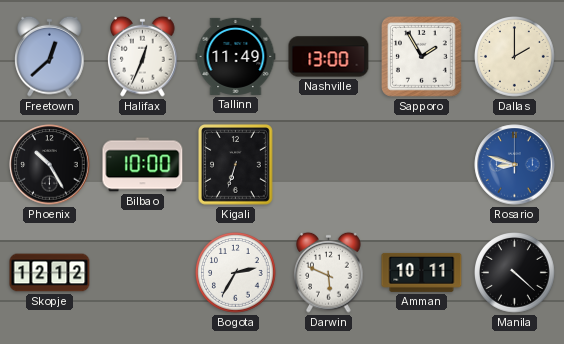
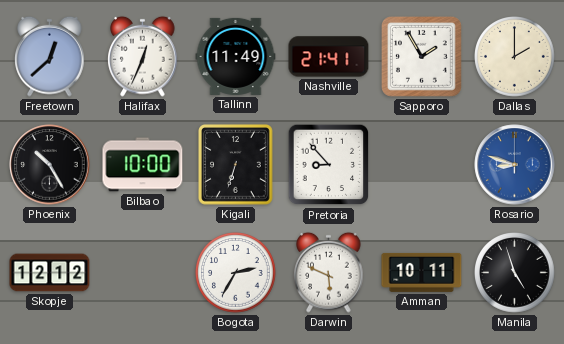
Nashville: 13:00 -> 21:41
Pretoria: none -> 8:53
Manila: 4:22 -> 4:57
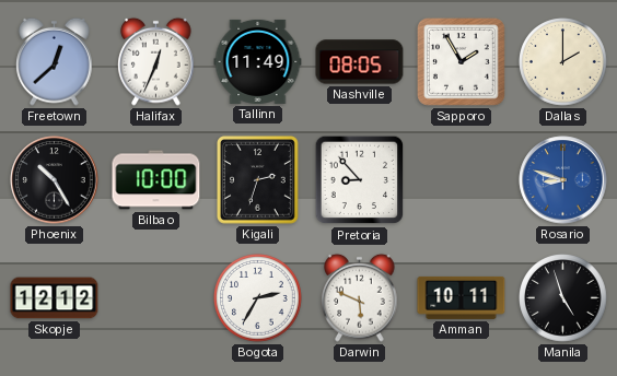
Nashville: 21:41 -> 08:05
Kigali: 6:33 -> 2:33
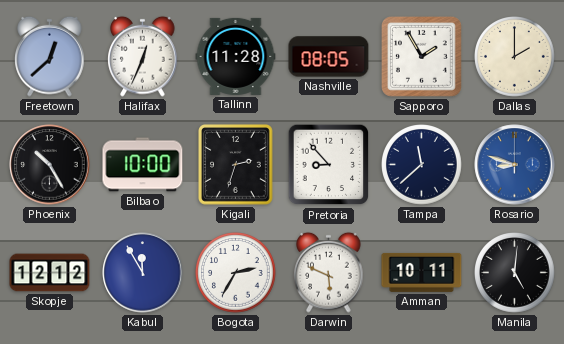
Tallinn: 11:49 -> 11:28
Tampa: none -> 11:38
Kabul: none -> 11:55
Manila: 4:57 -> 5:01
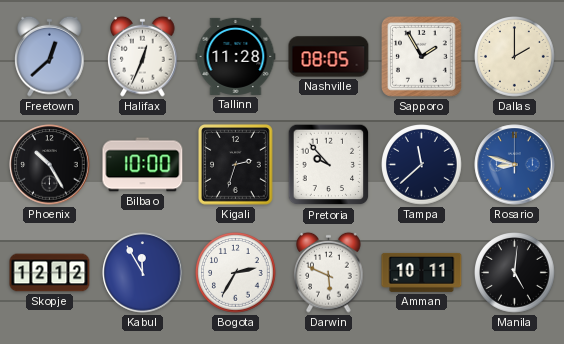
Pretoria: 8:53 -> 9:53
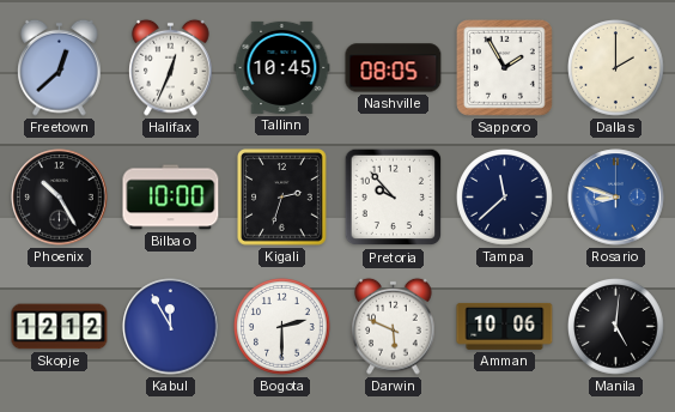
Tallinn: 11:28 -> 10:45
Bogota: 2:35 -> 2:30
Amman: 10:11 -> 10:06
